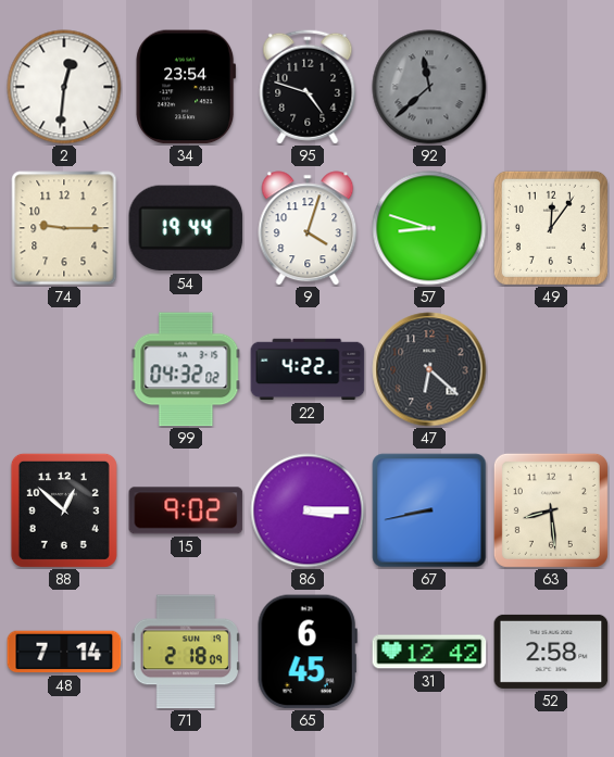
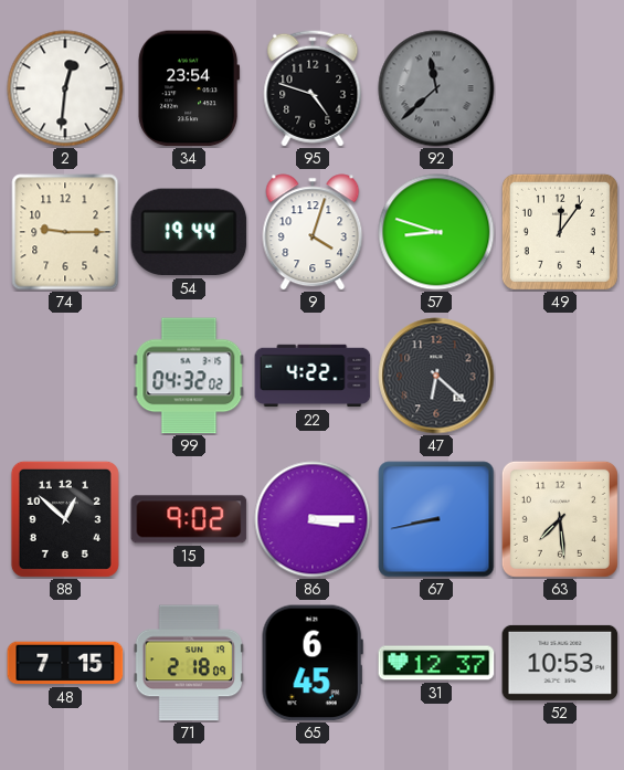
63: 8:29 -> 7:29
48: 7:14 -> 7:15
31: 12:42 -> 12:37
52: 2:58 -> 10:53
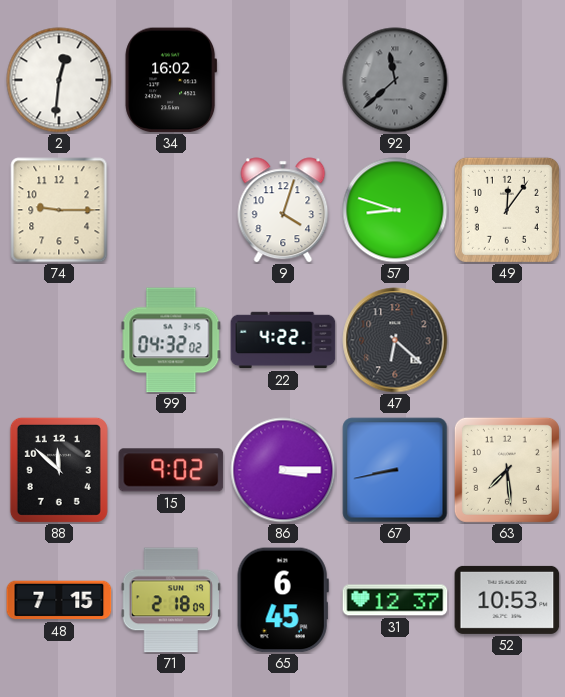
34: 23:54 -> 16:02
95: 4:48 -> none
54: 19:44 -> none
88: 12:52 -> 11:52
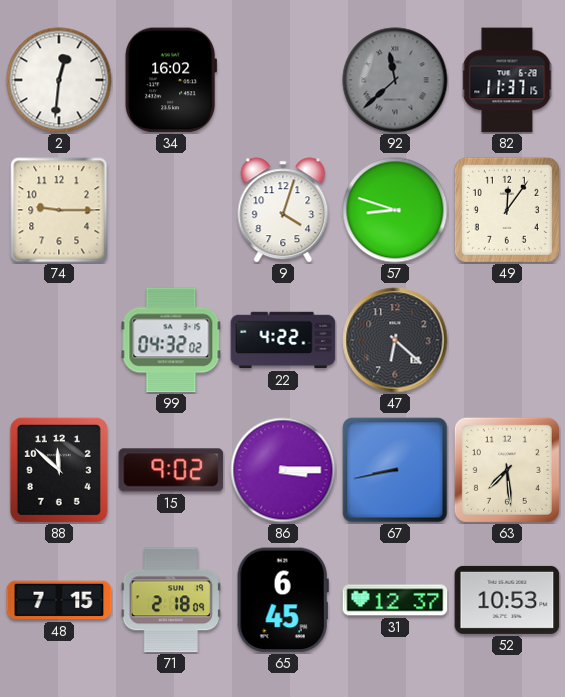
82: none -> 11:37
